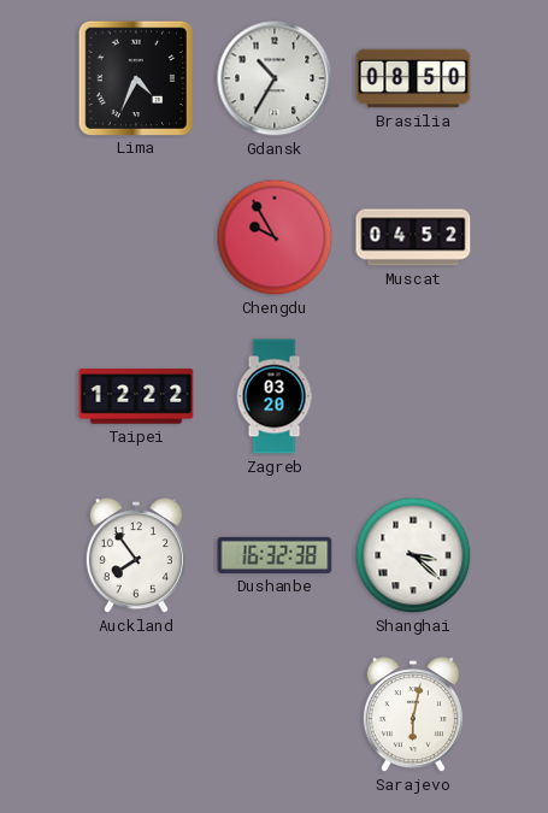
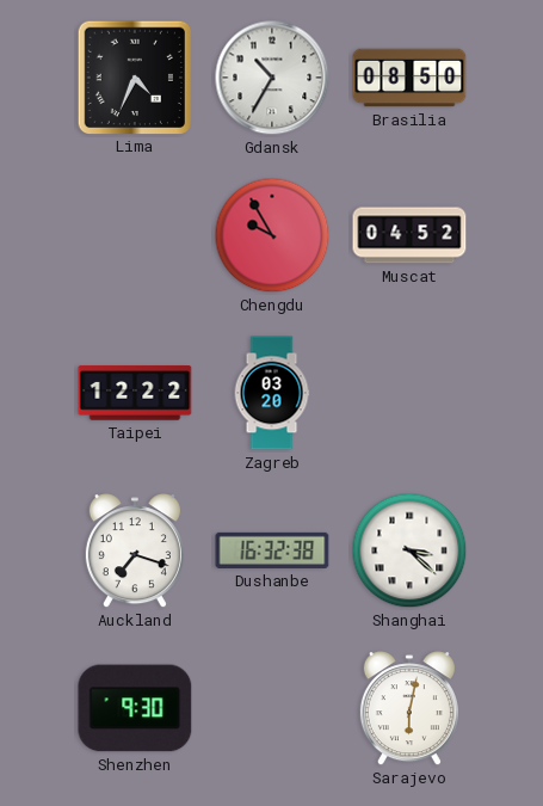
Auckland: 7:54 -> 7:18
Shenzhen: none -> 9:30
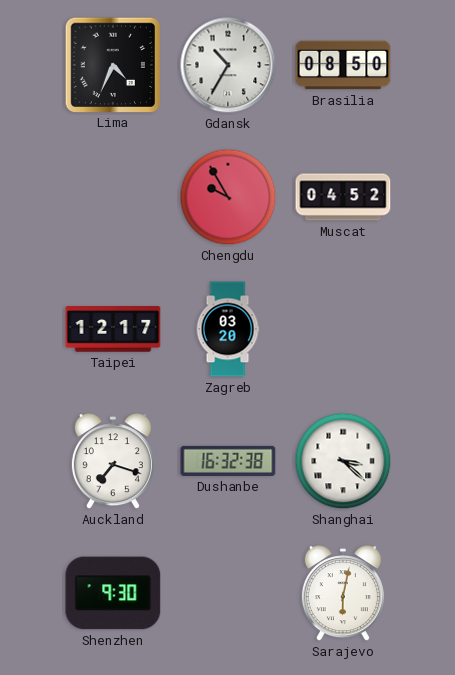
Taipei: 12:22 -> 12:17
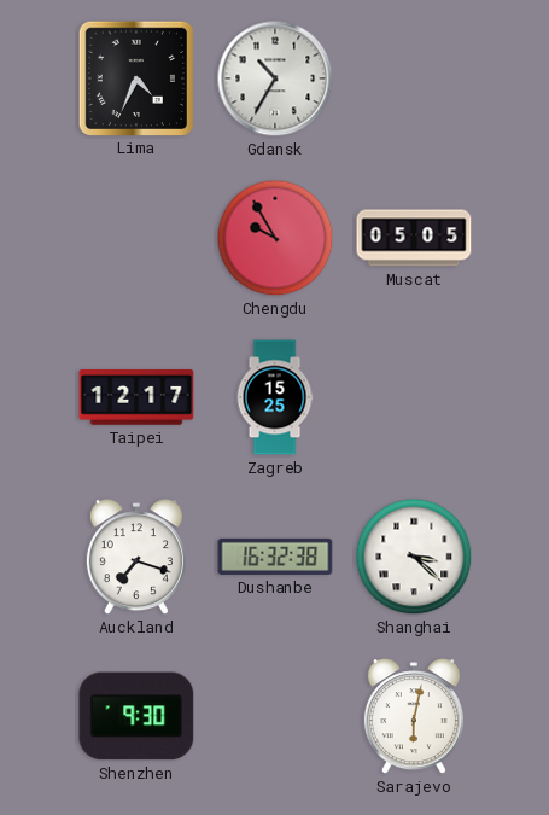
Brasilia: 08:50 -> none
Muscat: 04:52 -> 05:05
Zagreb: 03:20 -> 15:25
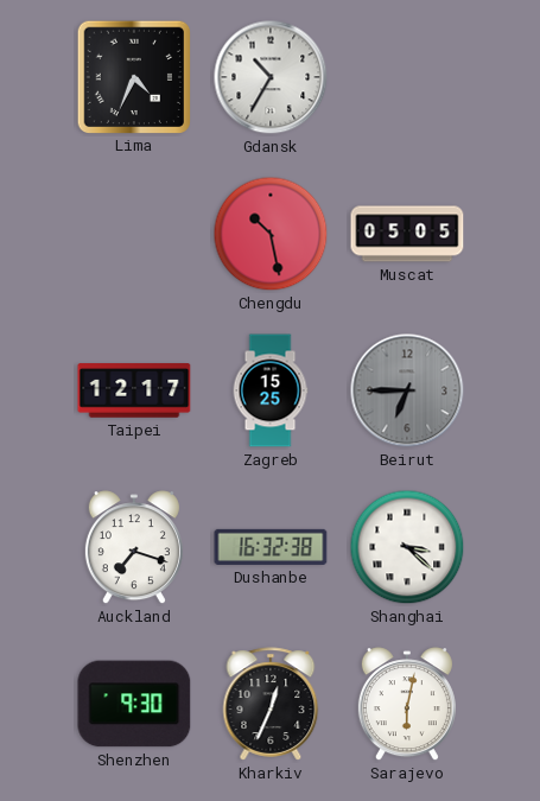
Chengdu: 9:55 -> 10:28
Beirut: none -> 6:45
Kharkiv: none -> 12:34
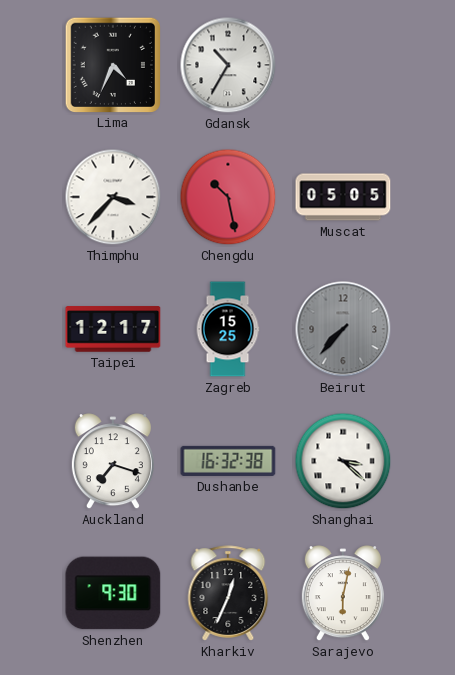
Thimphu: none -> 3:37
Beirut: 6:45 -> 7:37
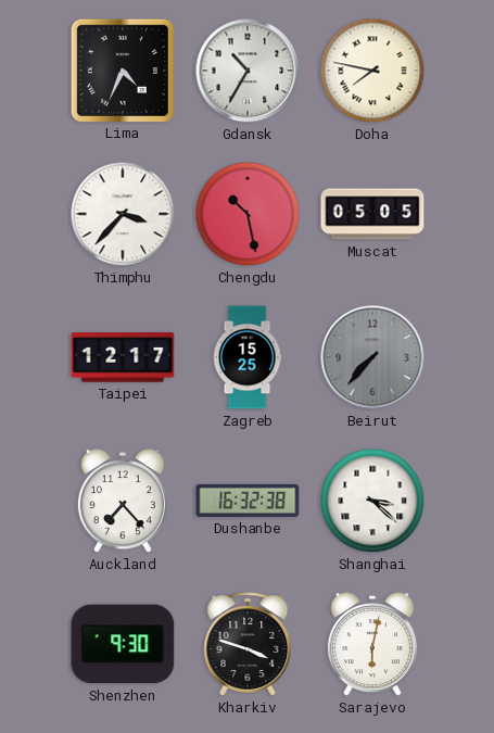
Doha: none -> 7:47
Auckland: 7:18 -> 7:23
Kharkiv: 12:34 -> 3:48
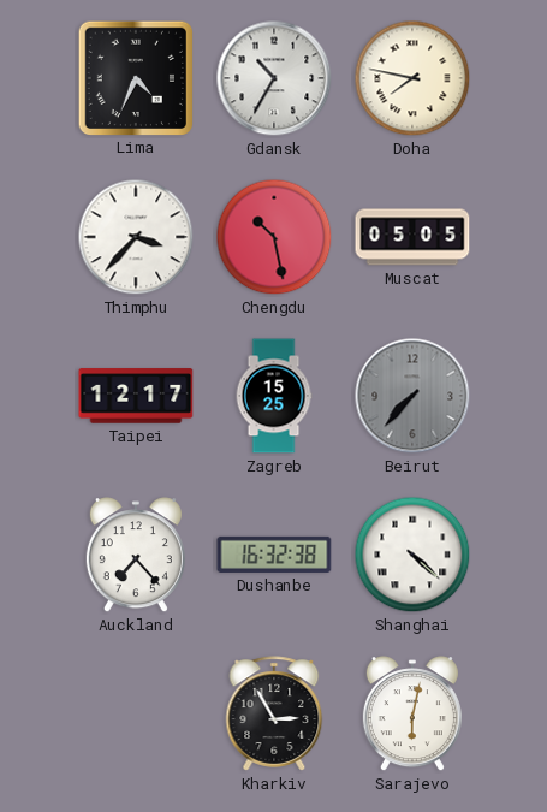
Shanghai: 3:22 -> 4:22
Shenzhen: 9:30 -> none
Kharkiv: 3:48 -> 2:55
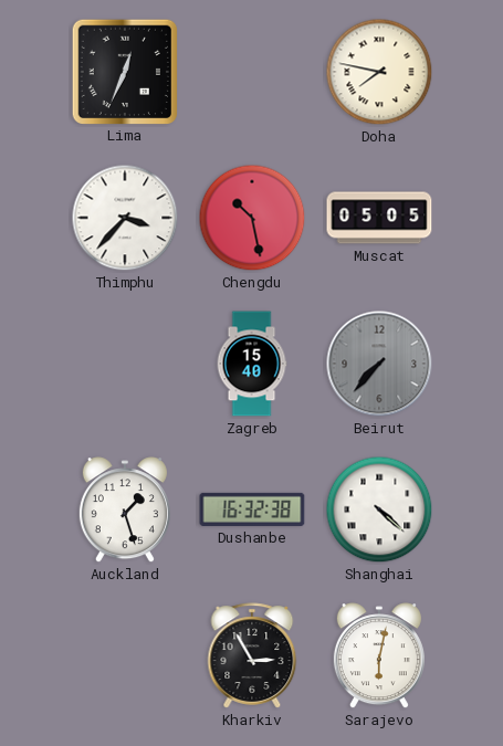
Lima: 4:34 -> 12:34
Gdansk: 10:35 -> none
Taipei: 12:17 -> none
Zagreb: 15:25 -> 15:40
Auckland: 7:23 -> 1:27
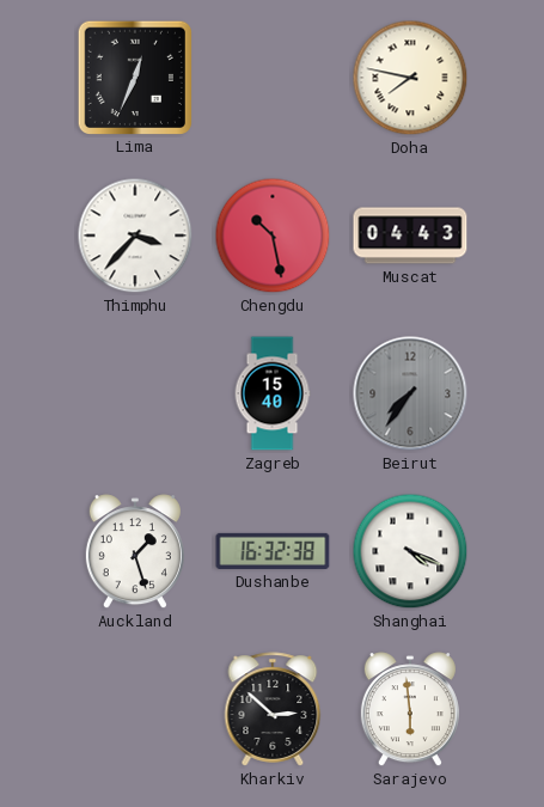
Muscat: 05:05 -> 04:43
Beirut: 7:37 -> 7:36
Shanghai: 4:22 -> 4:19
Kharkiv: 2:55 -> 2:52
Sarajevo: 6:02 -> 5:59
